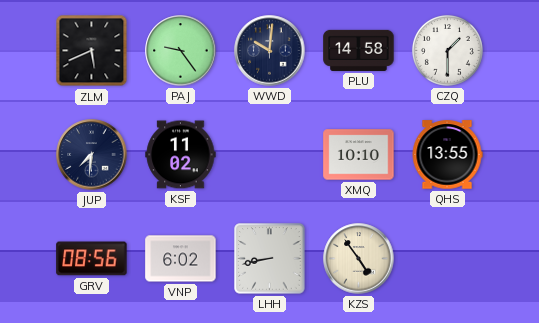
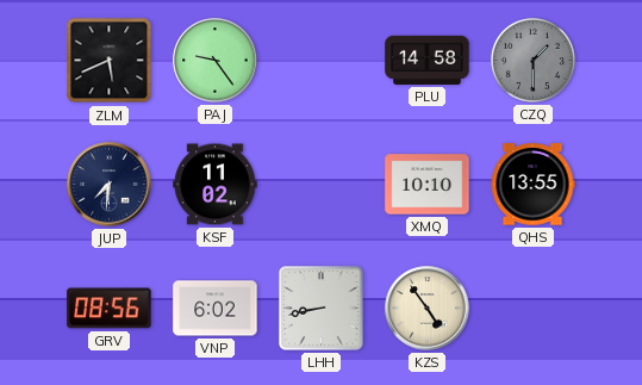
WWD: 10:01 -> none
CZQ dial: white -> grey
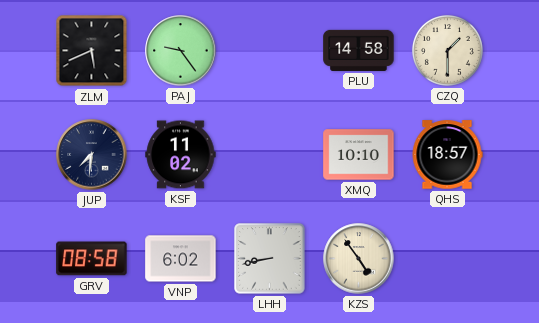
CZQ dial: grey -> cream
QHS: 13:55 -> 18:57
GRV: 08:56 -> 08:58
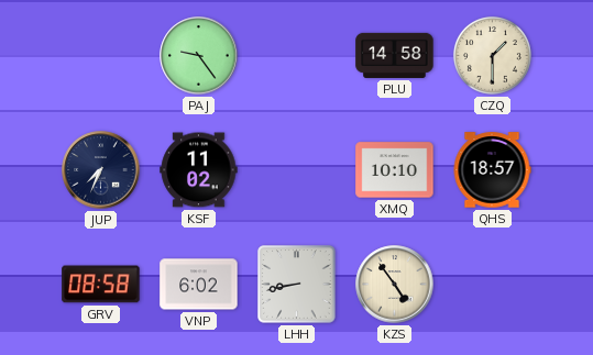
ZLM: 5:41 -> none
JUP: 7:31 -> 7:34
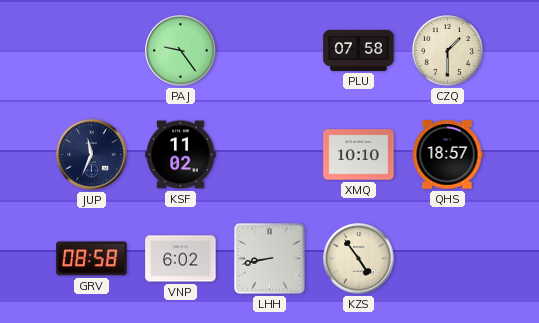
PLU: 14:58 -> 07:58
JUP: 7:34 -> 11:34
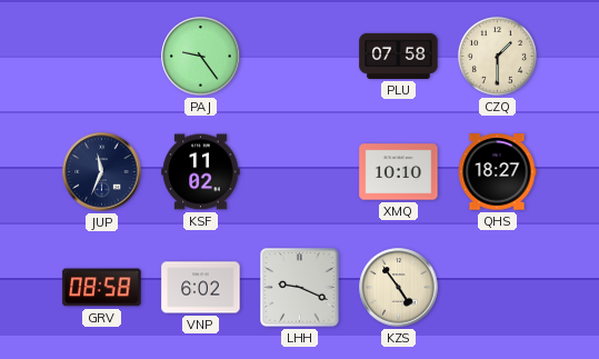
QHS: 18:57 -> 18:27
LHH: 8:43 -> 9:19
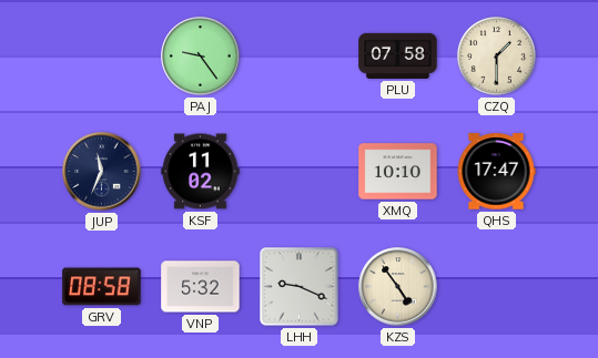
QHS: 18:27 -> 17:47
VNP: 6:02 -> 5:32
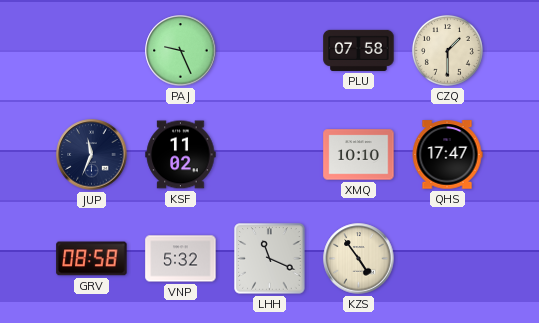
PAJ: 9:24 -> 9:26
LHH: 9:19 -> 11:19
